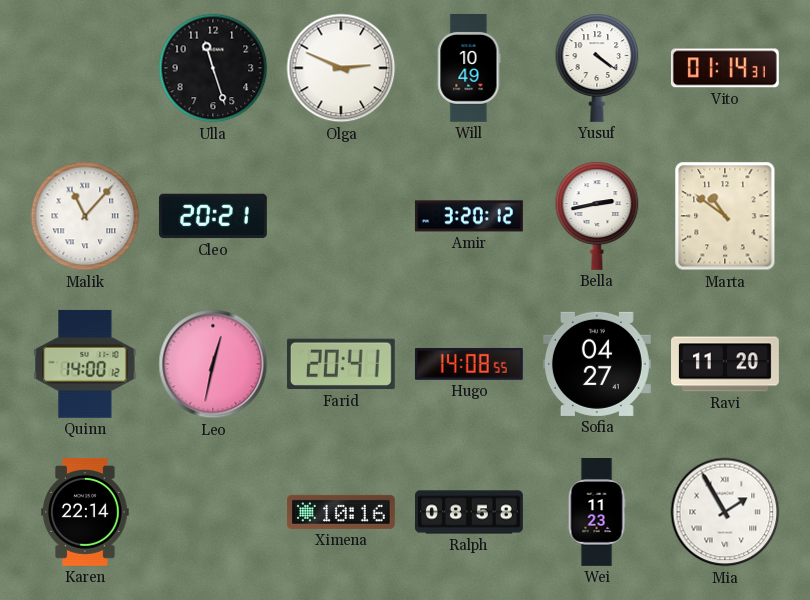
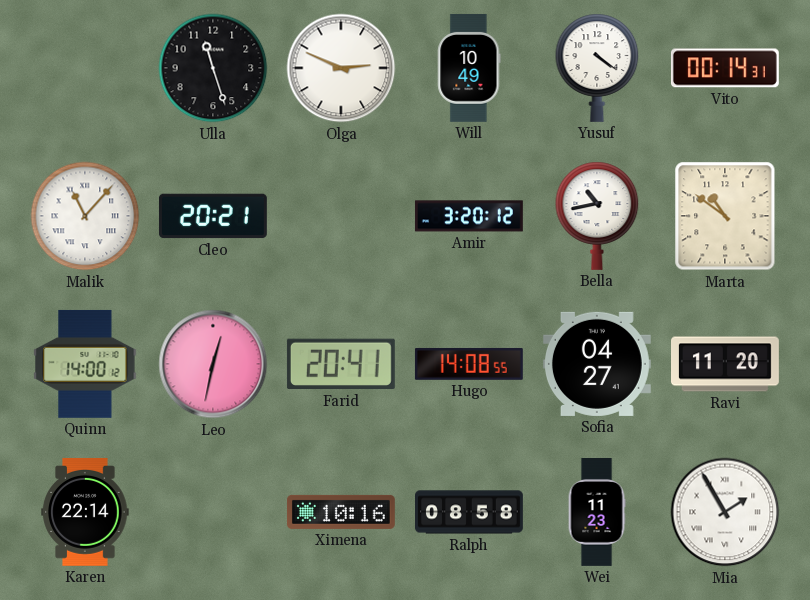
Vito: 01:14 -> 00:14
Bella: 2:43 -> 10:43
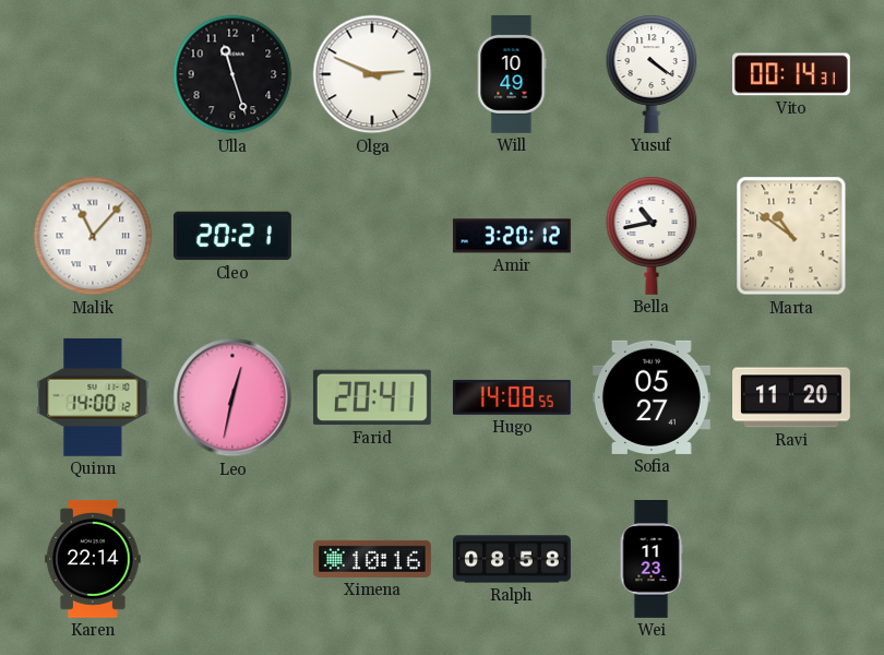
Sofia: 04:27 -> 05:27
Mia: 1:55 -> none
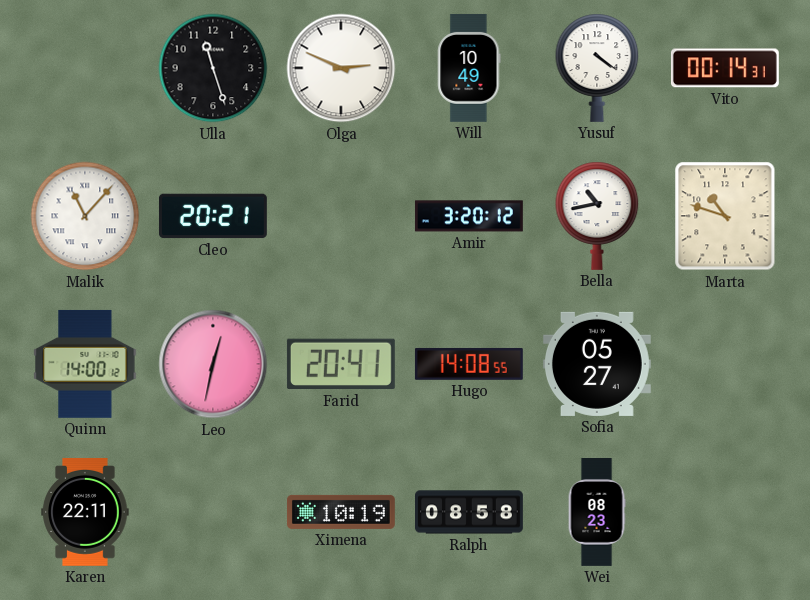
Marta: 10:51 -> 10:48
Ravi: 11:20 -> none
Karen: 22:14 -> 22:11
Ximena: 10:16 -> 10:19
Wei: 11:23 -> 08:23
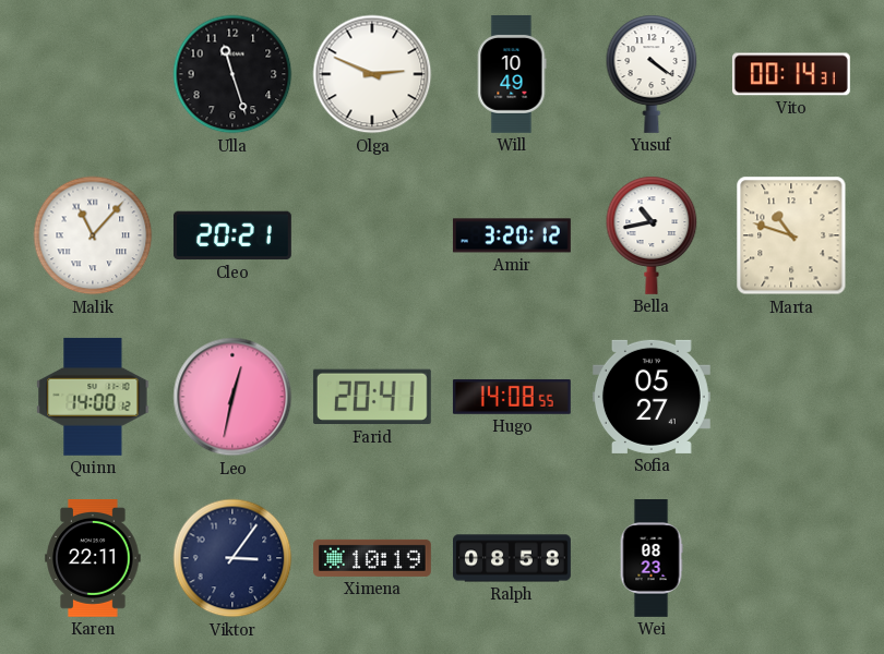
Viktor: none -> 3:06
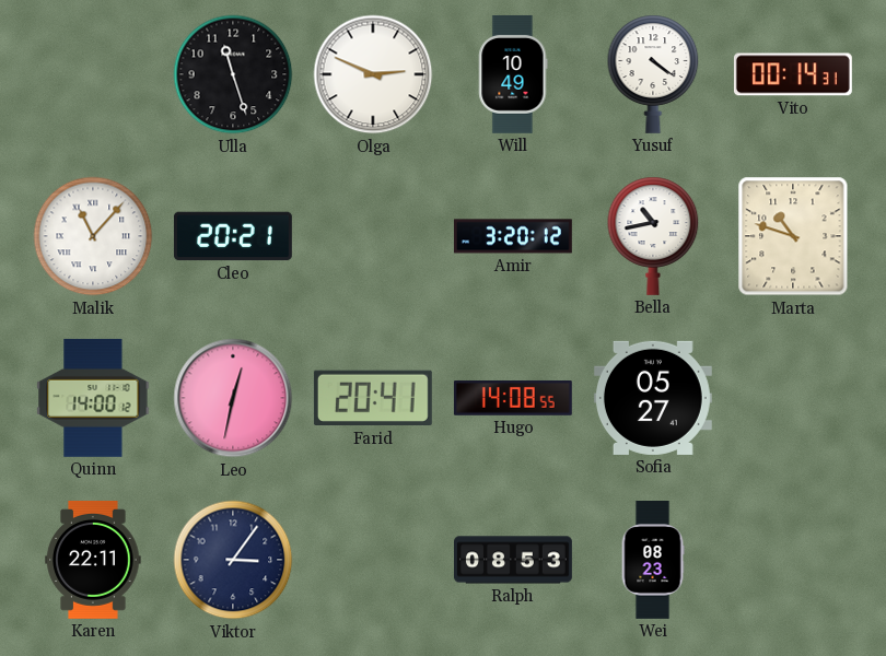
Ximena: 10:19 -> none
Ralph: 08:58 -> 08:53
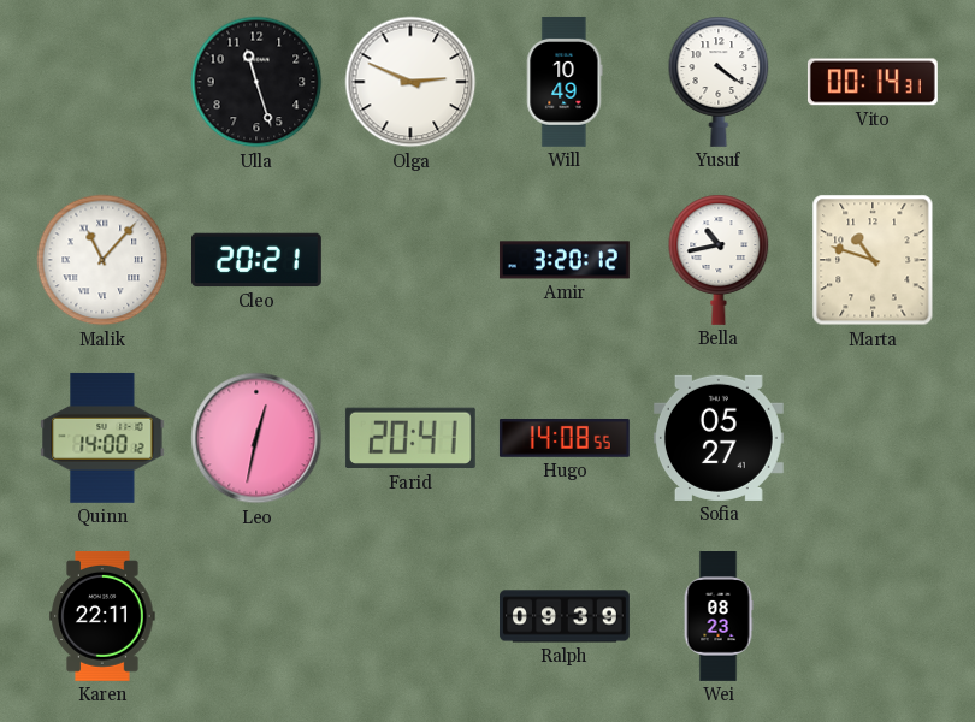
Viktor: 3:06 -> none
Ralph: 08:53 -> 09:39
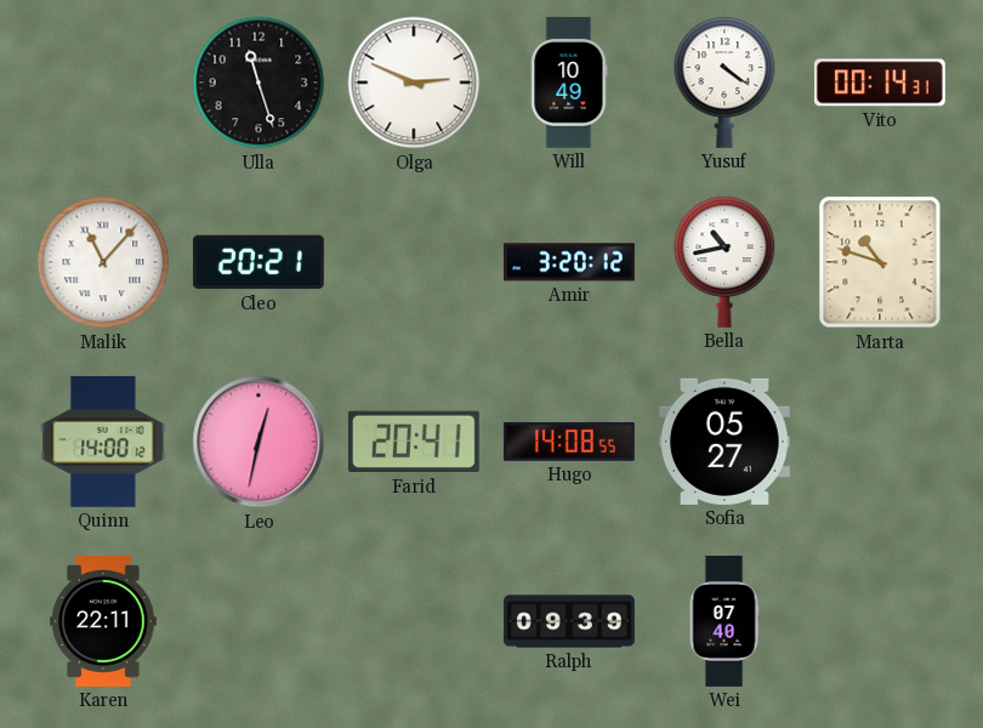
Wei: 08:23 -> 07:40
